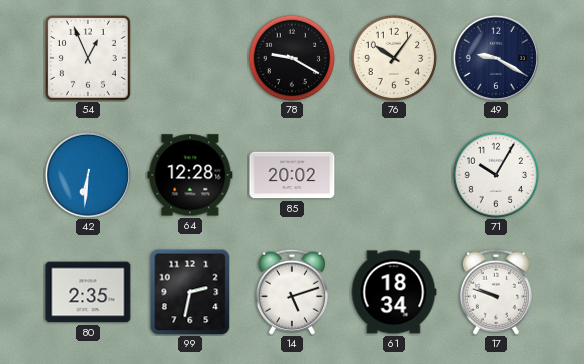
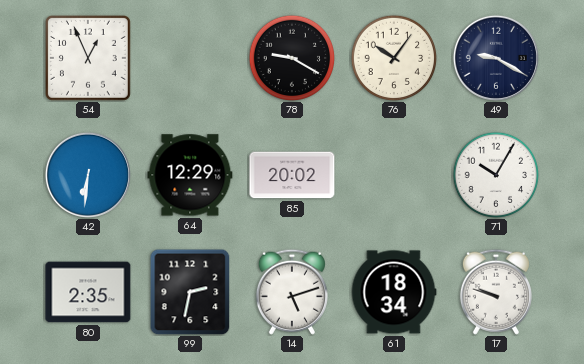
64: 12:28 -> 12:29
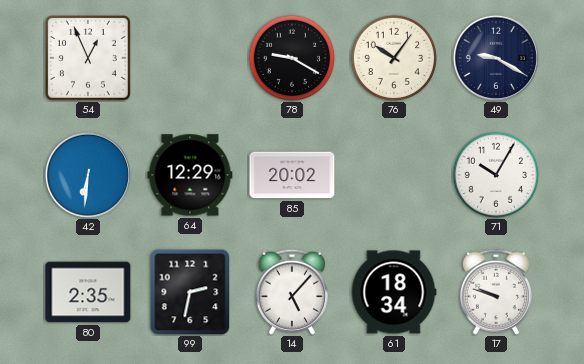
14: 5:12 -> 5:07
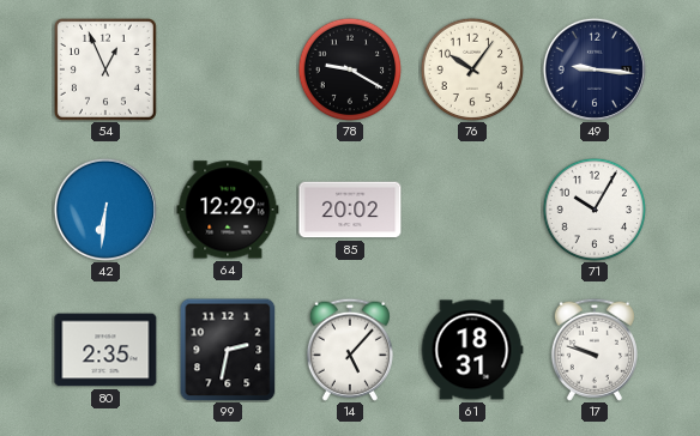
49: 9:20 -> 9:16
61: 18:34 -> 18:31
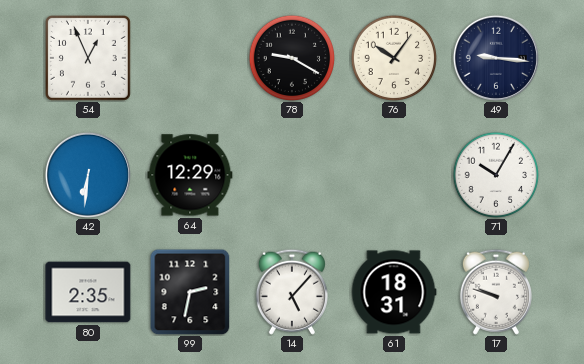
85: 20:02 -> none
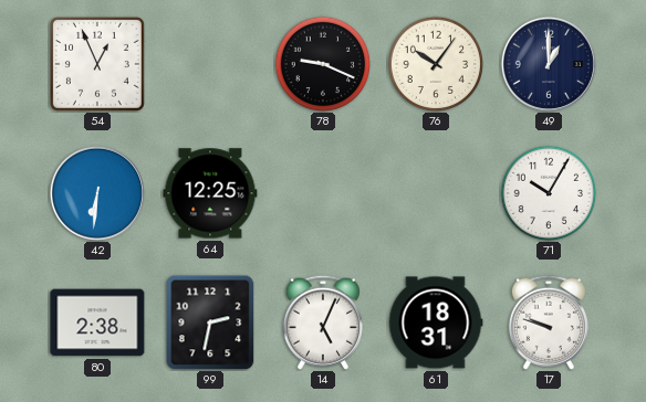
78: 9:20 -> 9:19
49: 9:16 -> 1:00
64: 12:29 -> 12:25
80: 2:35 -> 2:38
14: 5:07 -> 5:04
